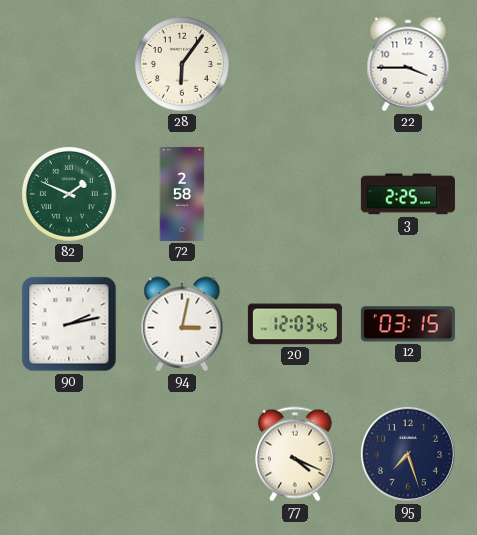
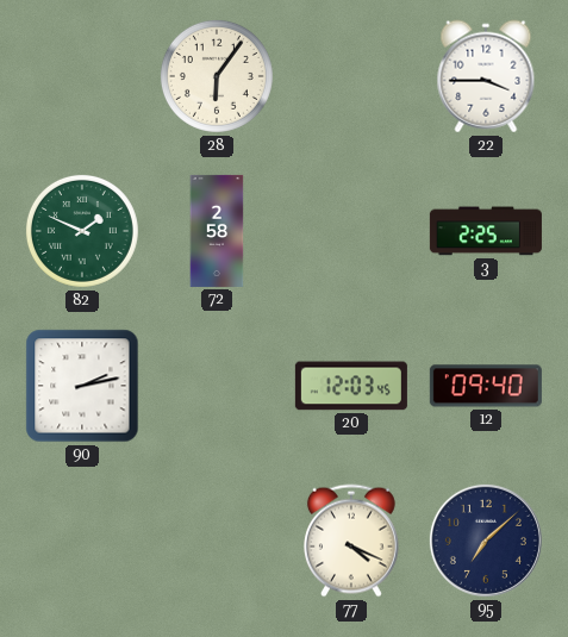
94: 3:02 -> none
12: 03:15 -> 09:40
95: 7:27 -> 7:08
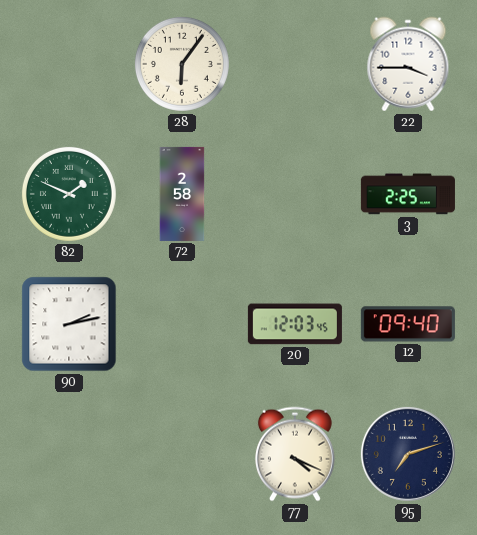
95: 7:08 -> 7:12
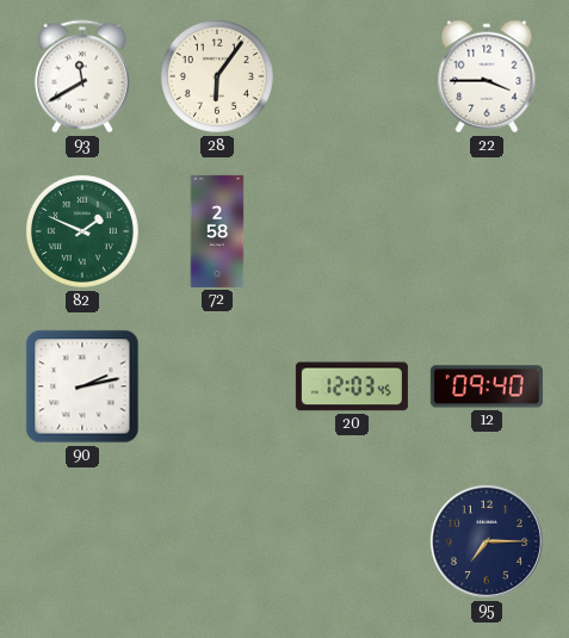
93: none -> 11:40
3: 2:25 -> none
77: 4:19 -> none
95: 7:12 -> 7:15
